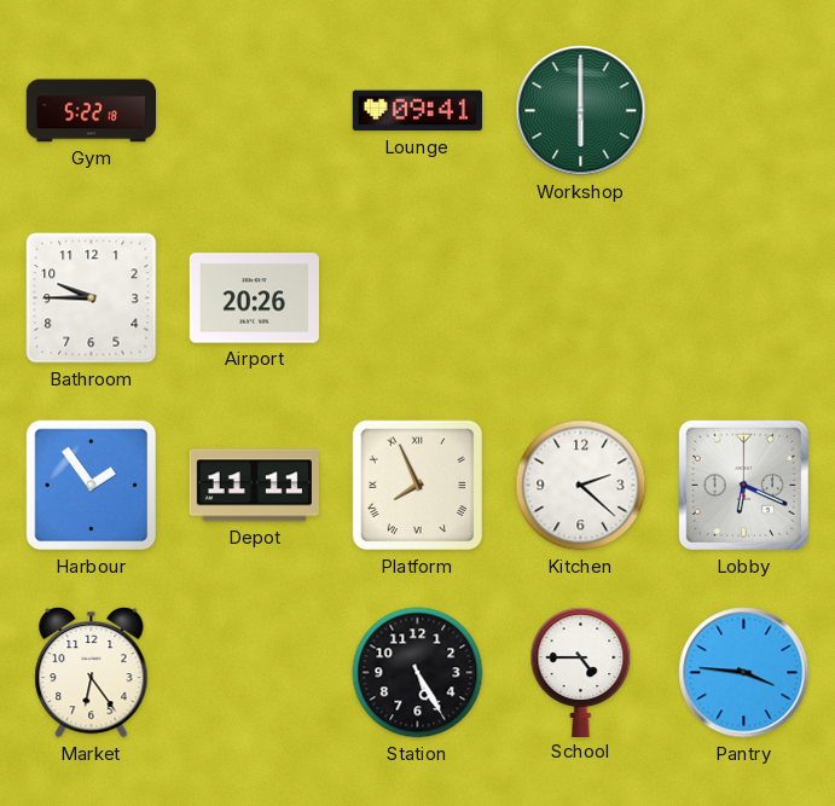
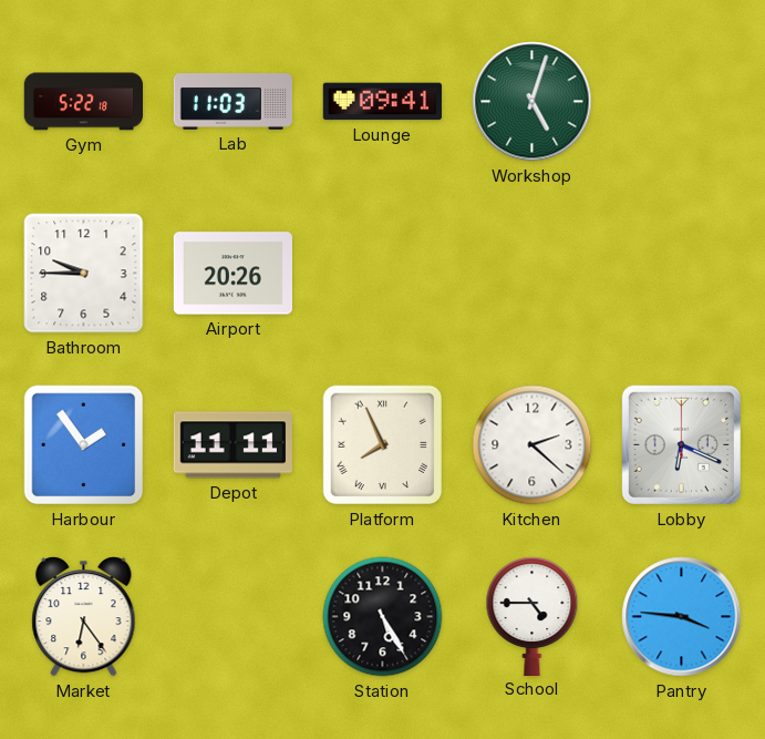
Lab: none -> 11:03
Workshop: 6:00 -> 5:03
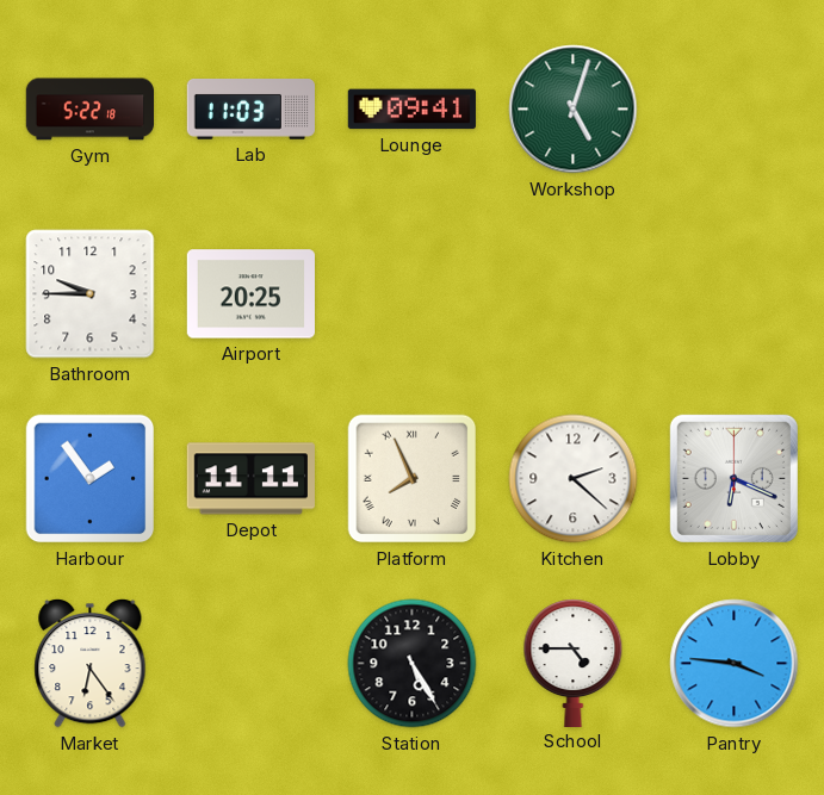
Airport: 20:26 -> 20:25
